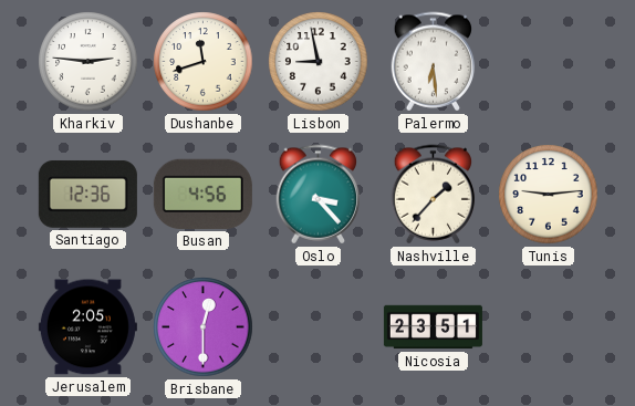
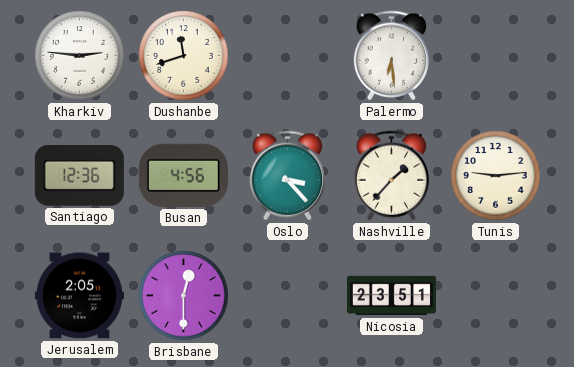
Lisbon: 8:58 -> none
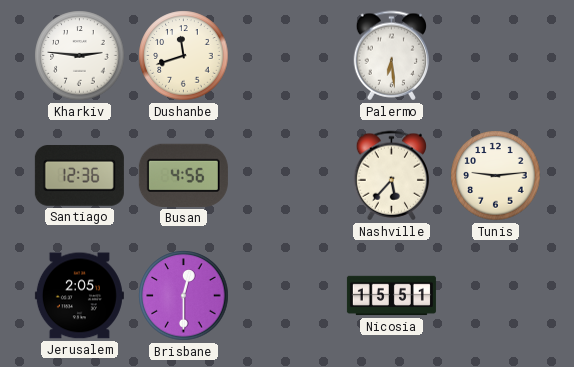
Oslo: 3:23 -> none
Nashville: 1:37 -> 5:37
Nicosia: 23:51 -> 15:51
